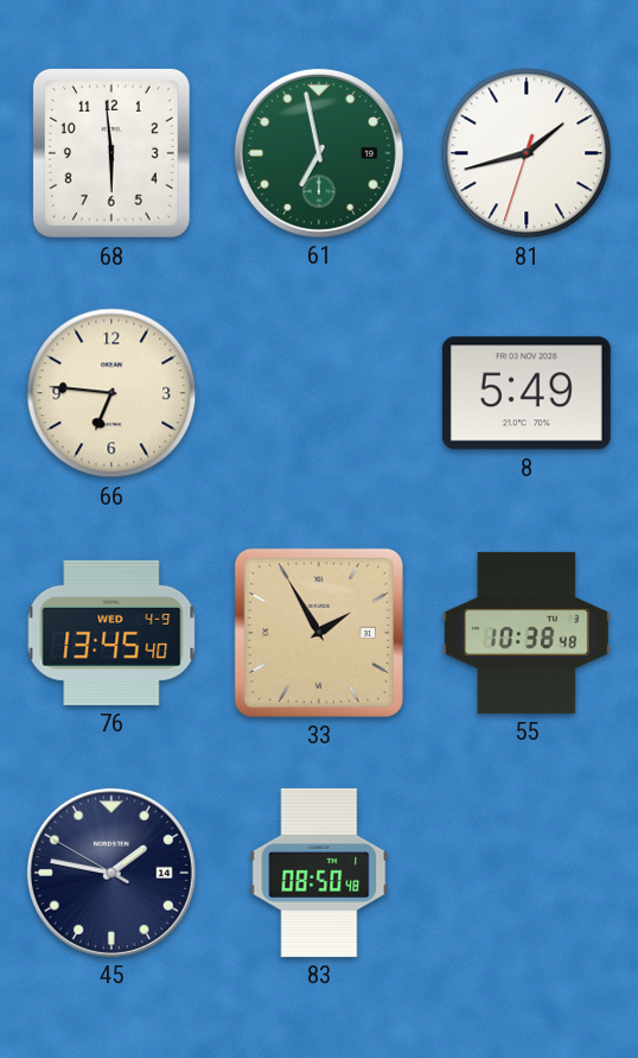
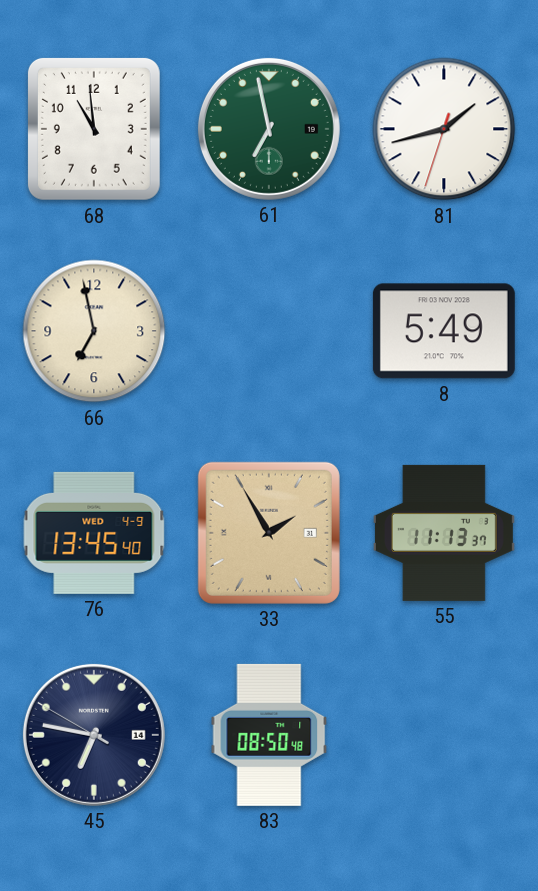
68: 5:59 -> 10:59
66: 6:46 -> 6:58
55: 10:38 -> 11:13
45: 1:46 -> 6:46
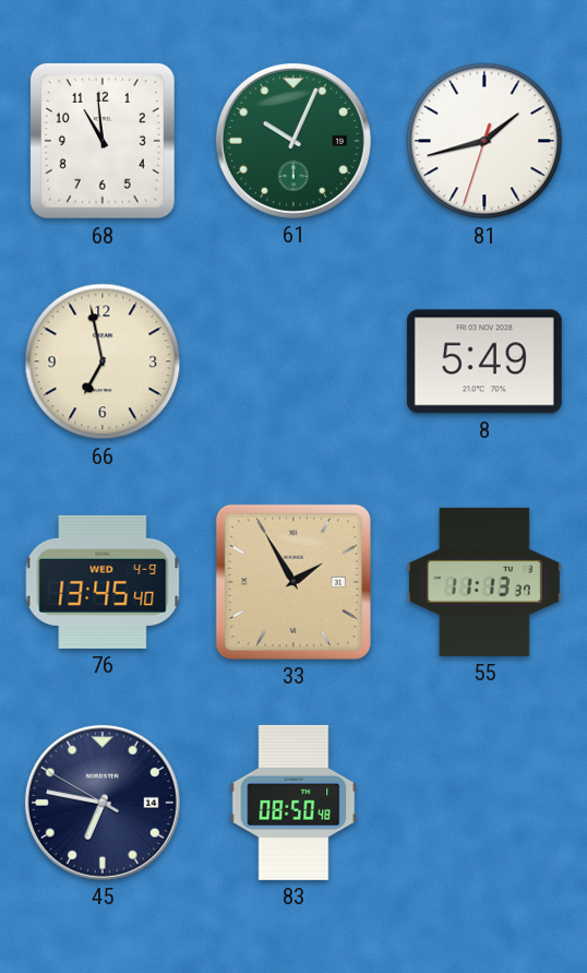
61: 6:58 -> 10:04
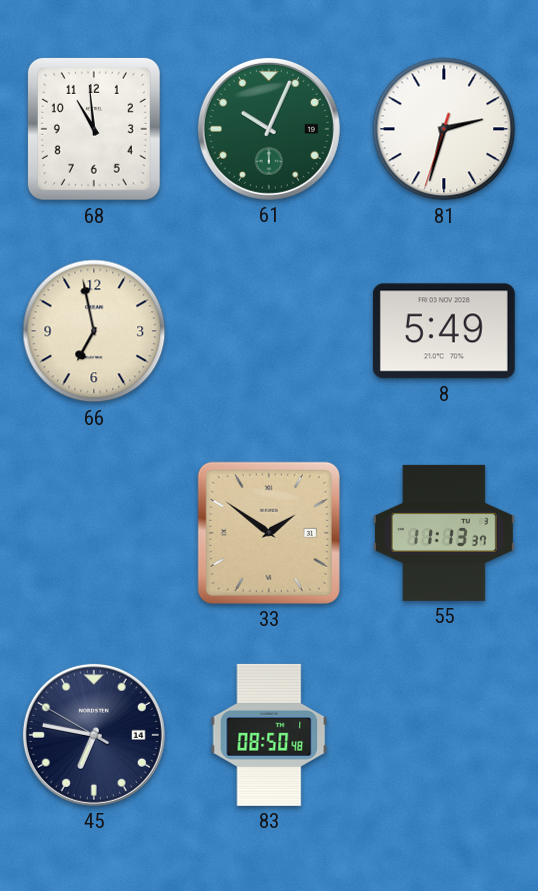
81: 1:42 -> 2:32
76: 13:45 -> none
33: 1:55 -> 1:51
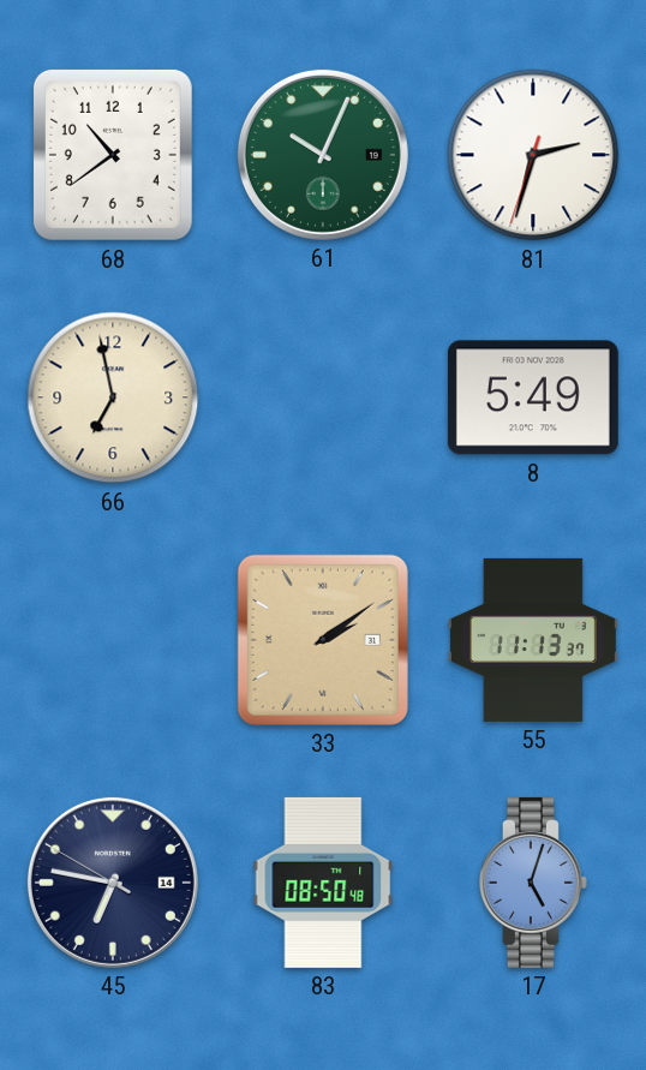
68: 10:59 -> 10:39
33: 1:51 -> 2:09
17: none -> 5:03
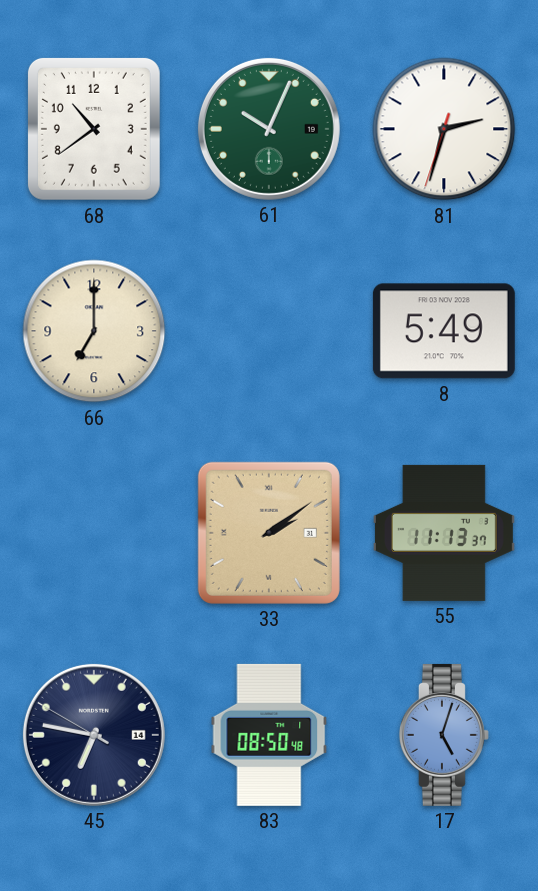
66: 6:58 -> 7:00
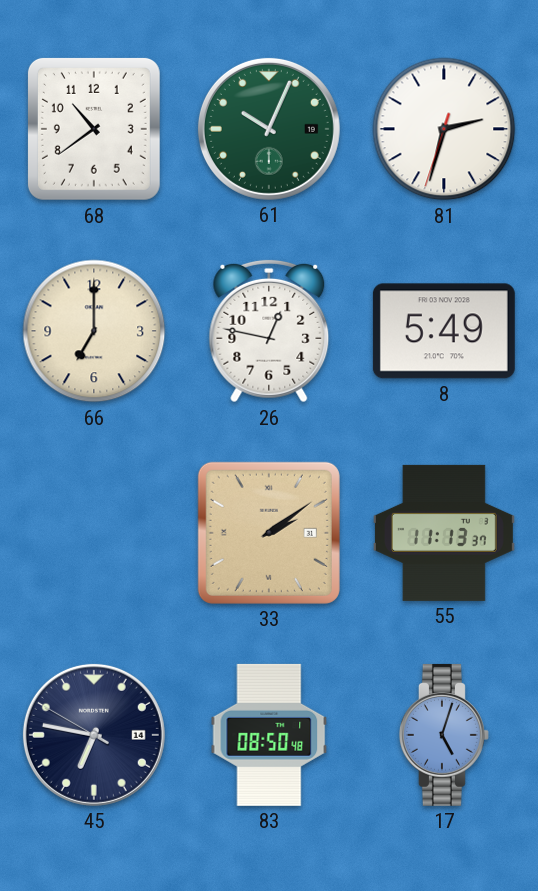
26: none -> 12:47
